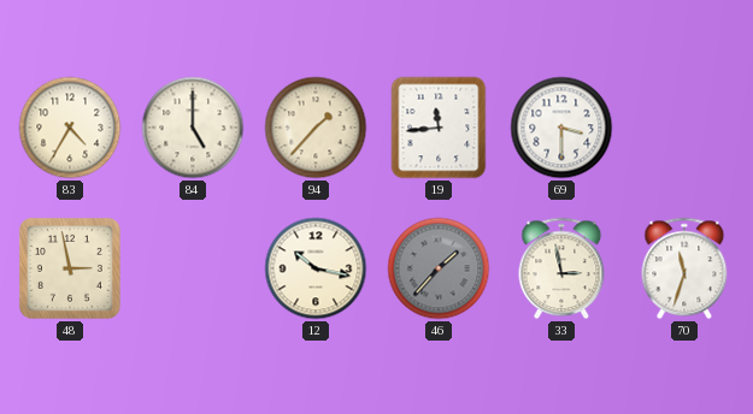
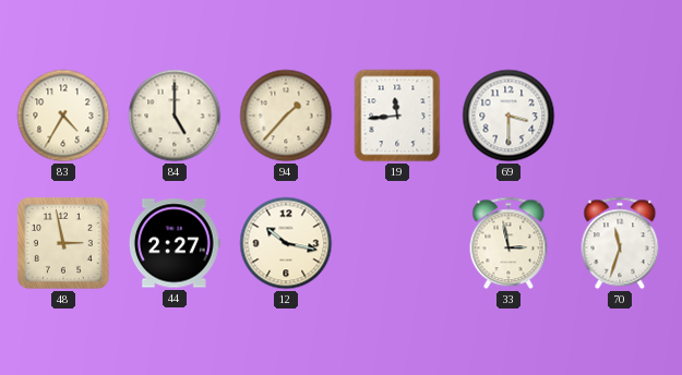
44: none -> 2:27
46: 1:37 -> none
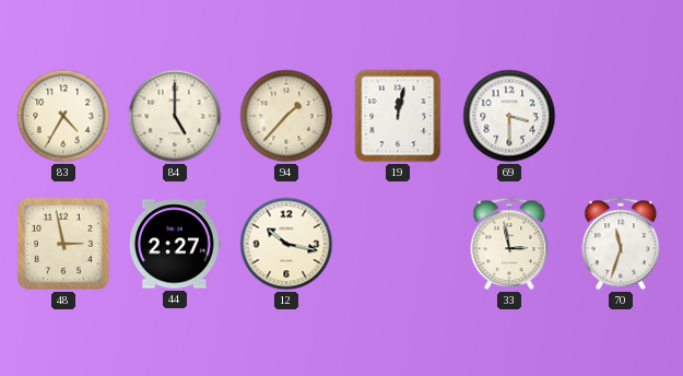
19: 11:44 -> 12:02
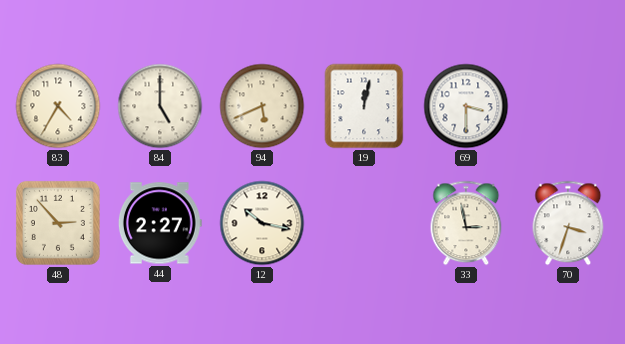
94: 1:37 -> 5:41
48: 2:58 -> 2:53
70: 11:33 -> 3:33
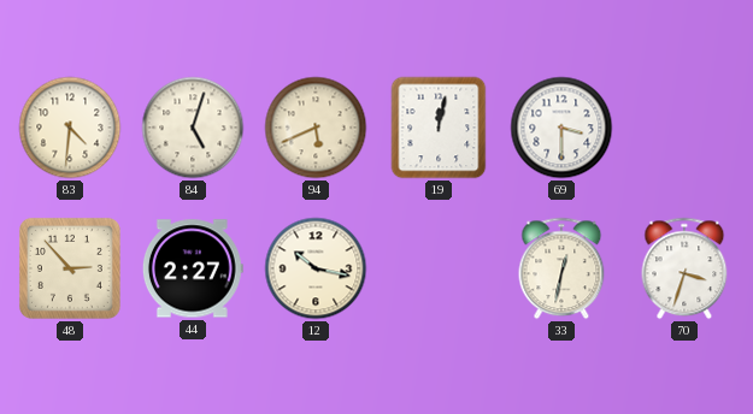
83: 4:35 -> 4:31
84: 5:00 -> 5:03
33: 2:58 -> 12:32
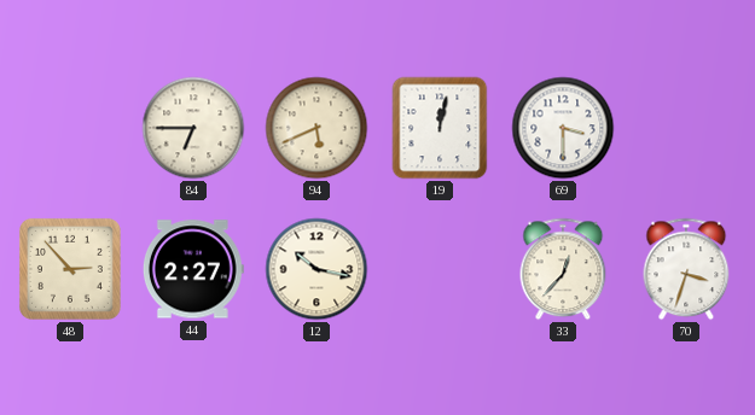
83: 4:31 -> none
84: 5:03 -> 6:45
33: 12:32 -> 12:37
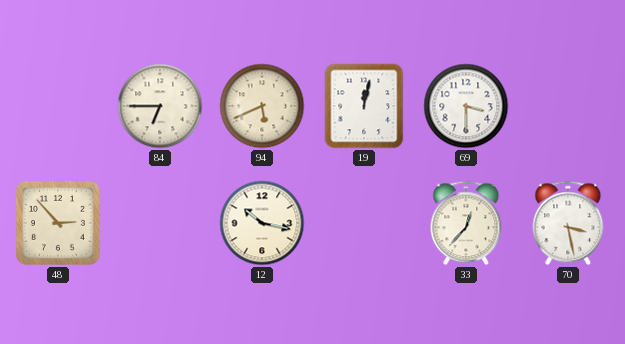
44: 2:27 -> none
70: 3:33 -> 3:28
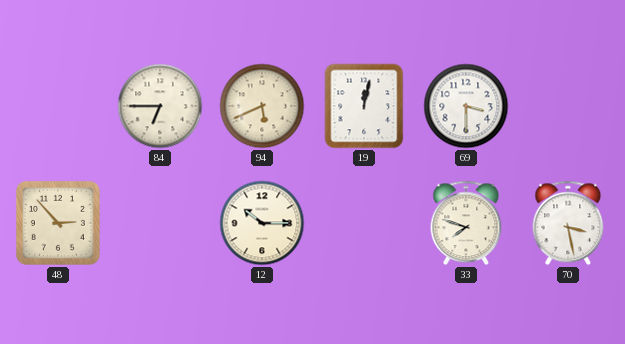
12: 10:17 -> 10:15
33: 12:37 -> 7:48
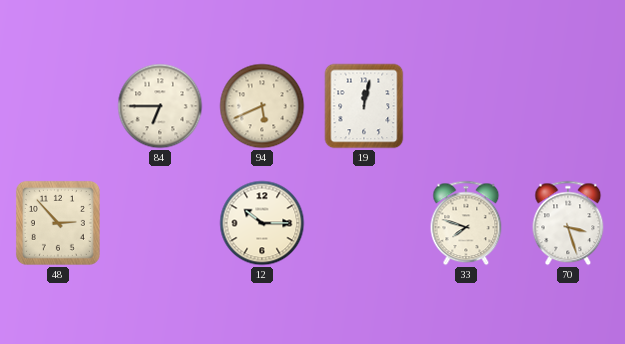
69: 3:30 -> none
70: 3:28 -> 3:27
